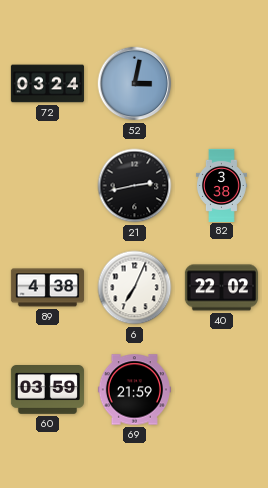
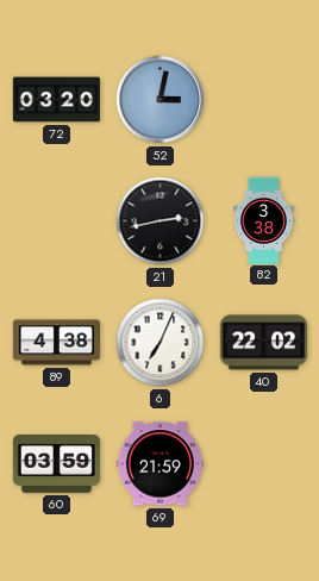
72: 03:24 -> 03:20
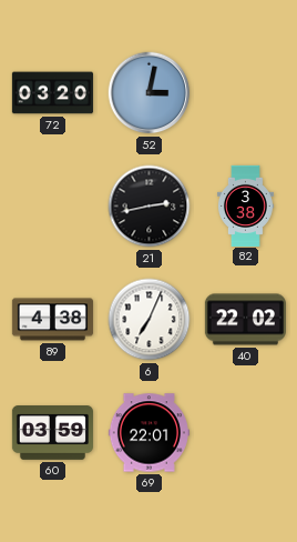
69: 21:59 -> 22:01
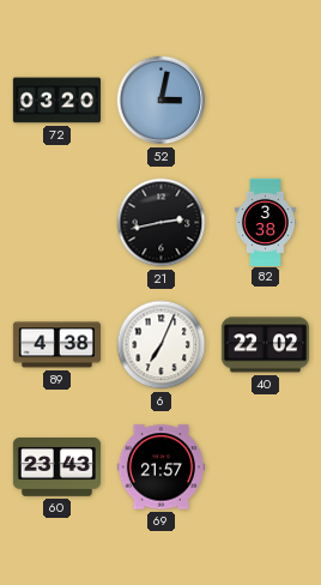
60: 03:59 -> 23:43
69: 22:01 -> 21:57
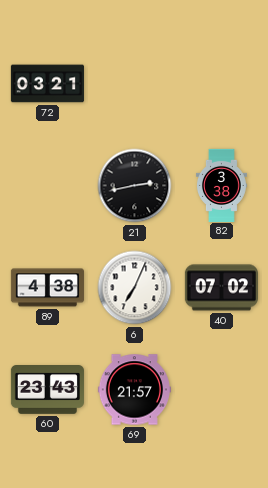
72: 03:20 -> 03:21
52: 3:02 -> none
40: 22:02 -> 07:02
